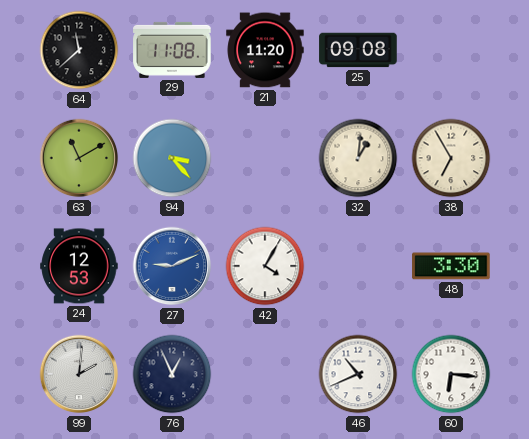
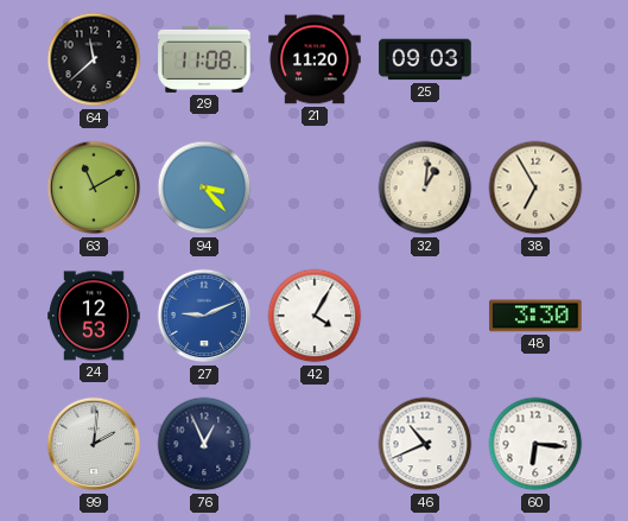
25: 09:08 -> 09:03
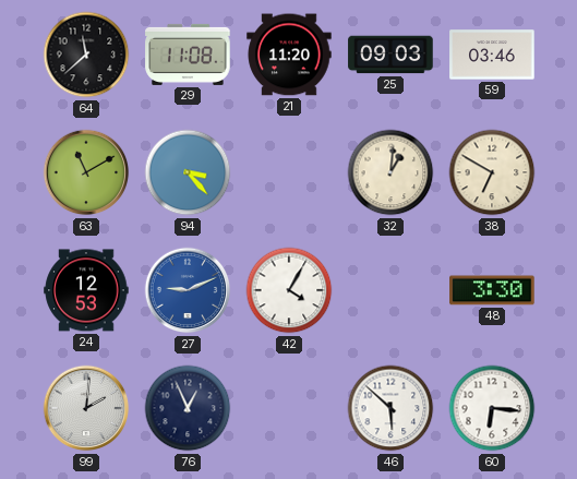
59: none -> 03:46
38: 6:55 -> 6:50
46: 10:41 -> 5:52
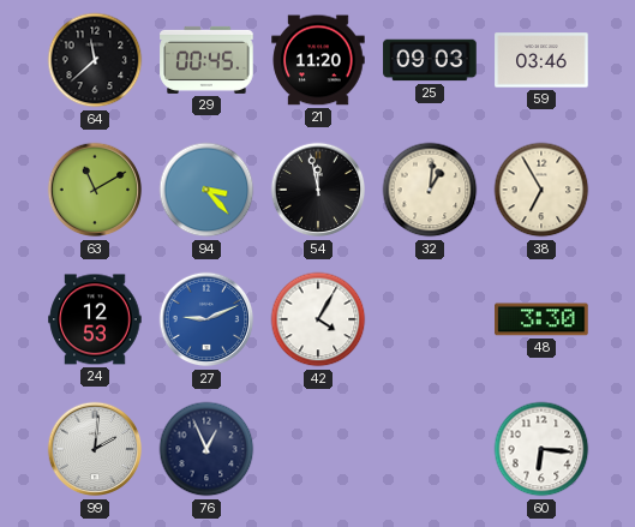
29: 11:08 -> 00:45
54: none -> 11:58
38: 6:50 -> 6:55
46: 5:52 -> none
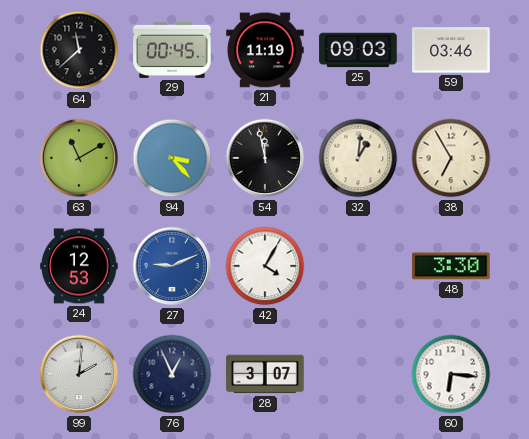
21: 11:20 -> 11:19
28: none -> 3:07
